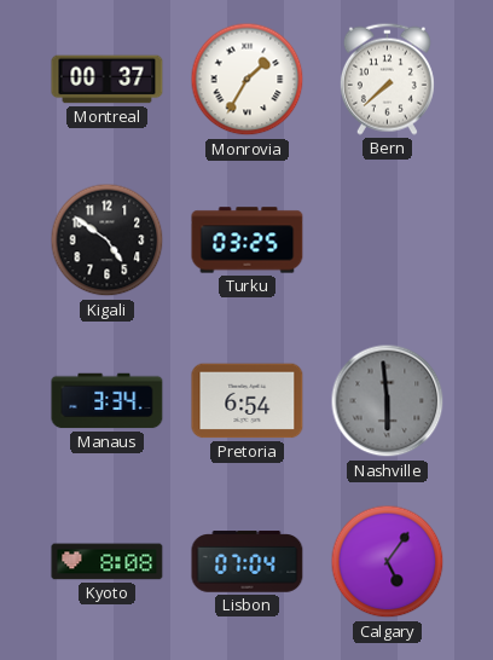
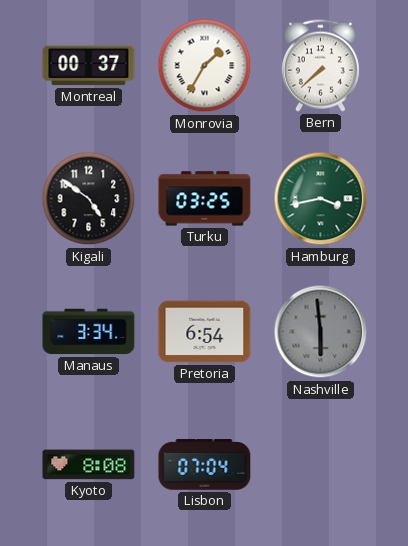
Hamburg: none -> 3:43
Calgary: 5:06 -> none
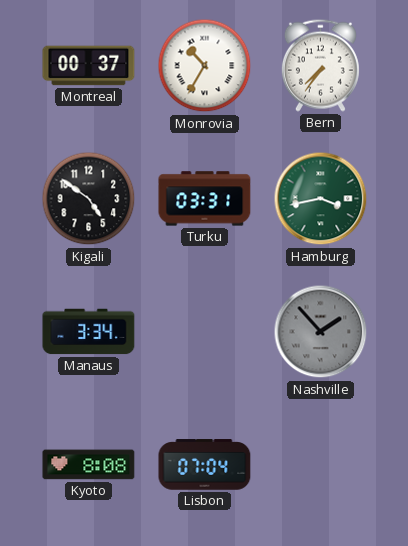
Monrovia: 1:35 -> 10:35
Bern: 7:38 -> 7:36
Turku: 03:25 -> 03:31
Pretoria: 6:54 -> none
Nashville: 5:59 -> 1:53
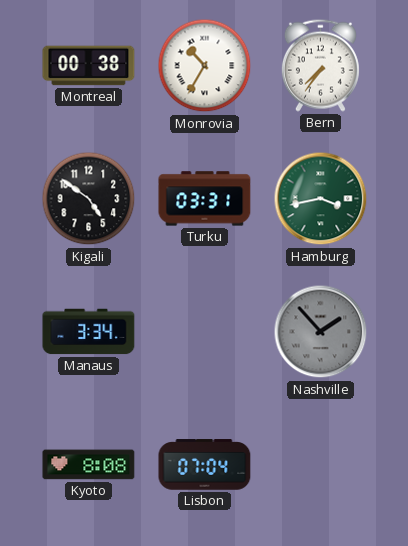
Montreal: 00:37 -> 00:38
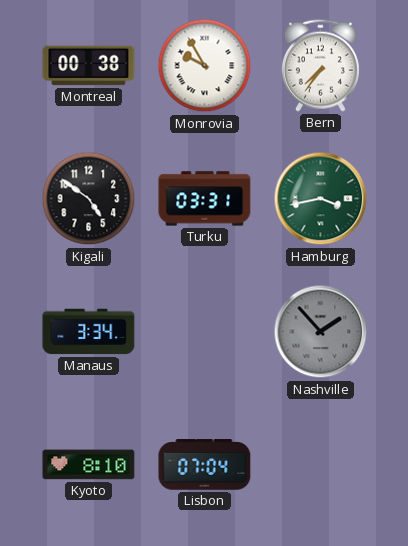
Monrovia: 10:35 -> 9:55
Kyoto: 8:08 -> 8:10
